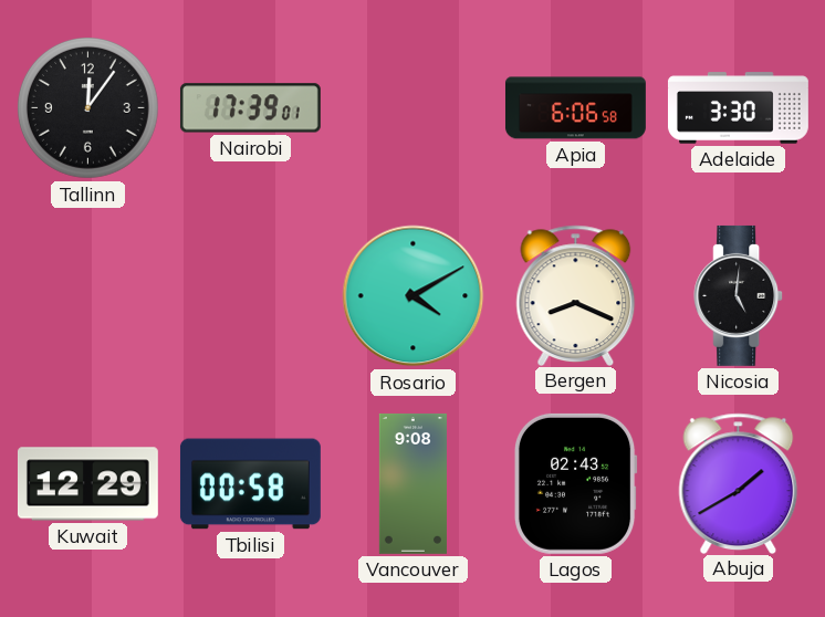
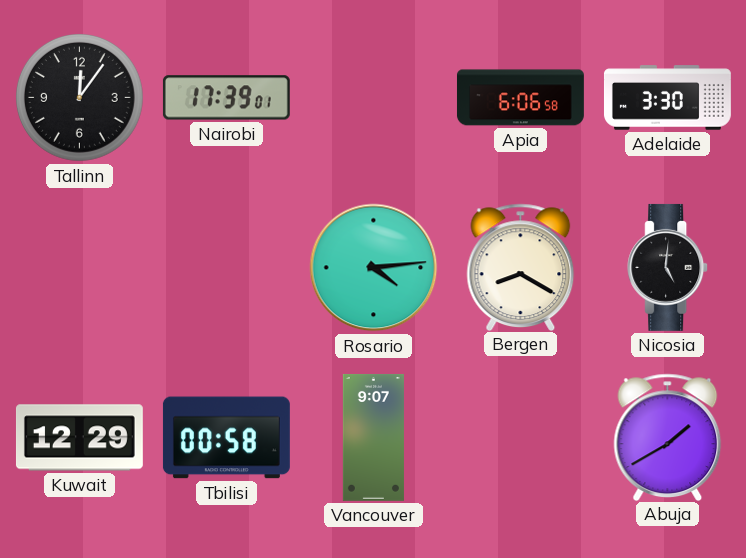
Rosario: 4:10 -> 4:14
Bergen: 8:19 -> 8:20
Vancouver: 9:08 -> 9:07
Lagos: 02:43 -> none
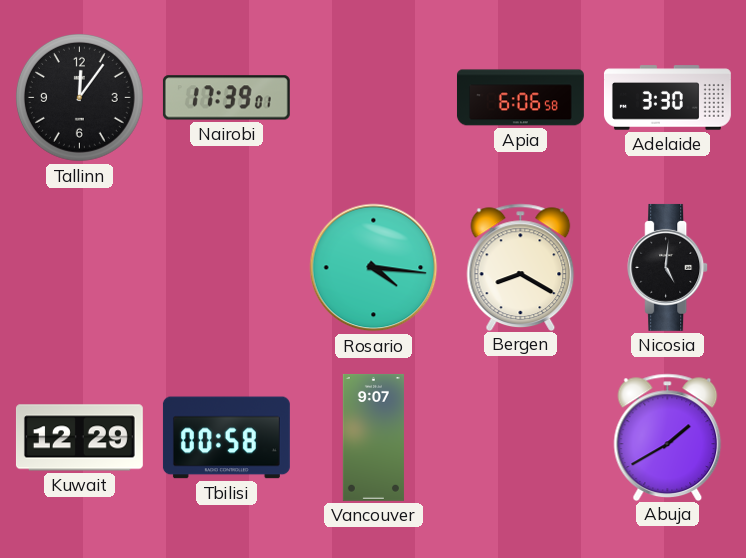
Rosario: 4:14 -> 4:16
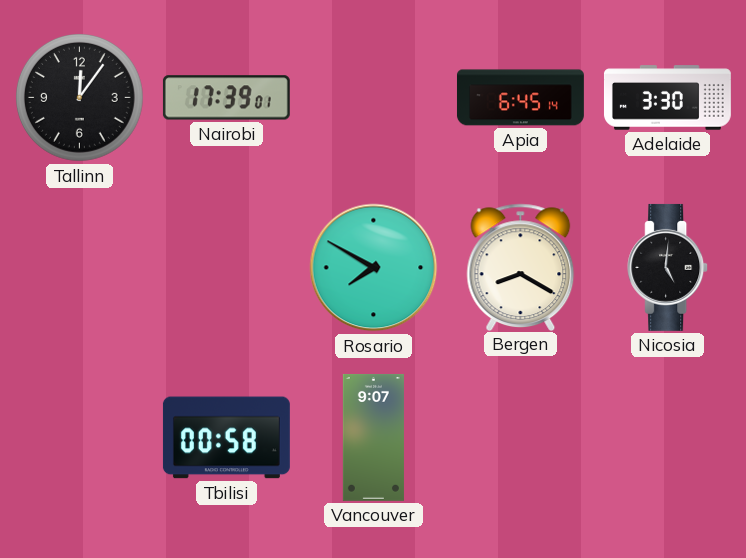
Apia: 6:06 -> 6:45
Rosario: 4:16 -> 7:50
Kuwait: 12:29 -> none
Abuja: 1:40 -> none
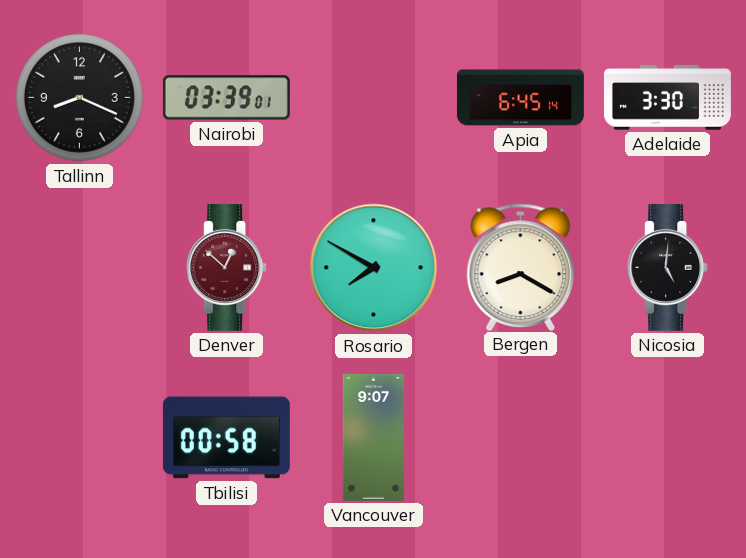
Tallinn: 12:06 -> 8:19
Nairobi: 17:39 -> 03:39
Denver: none -> 12:52
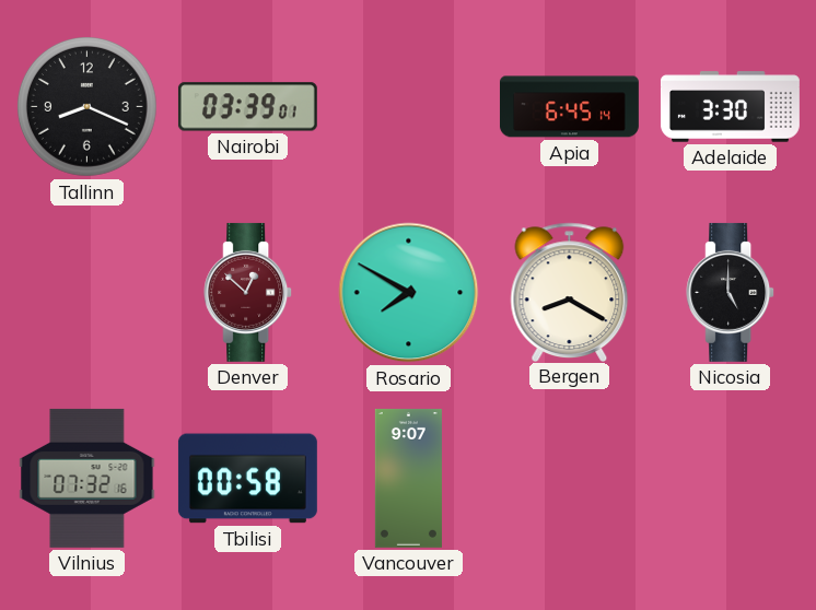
Nicosia: 5:01 -> 5:00
Vilnius: none -> 07:32
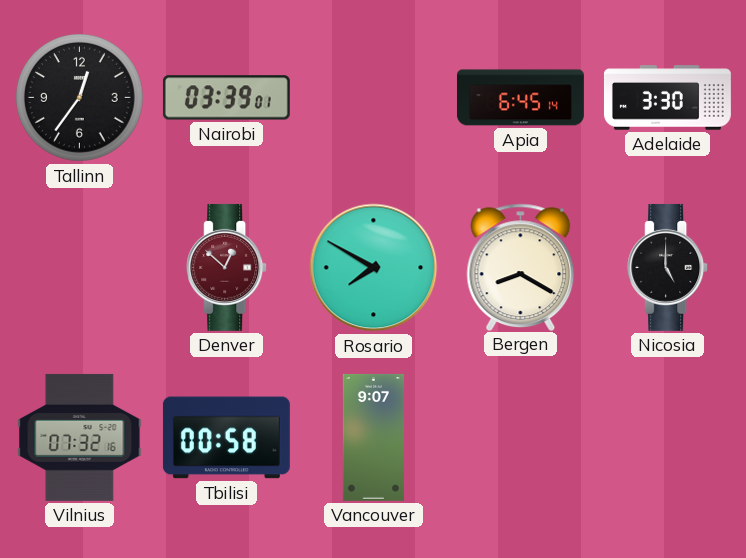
Tallinn: 8:19 -> 12:36
